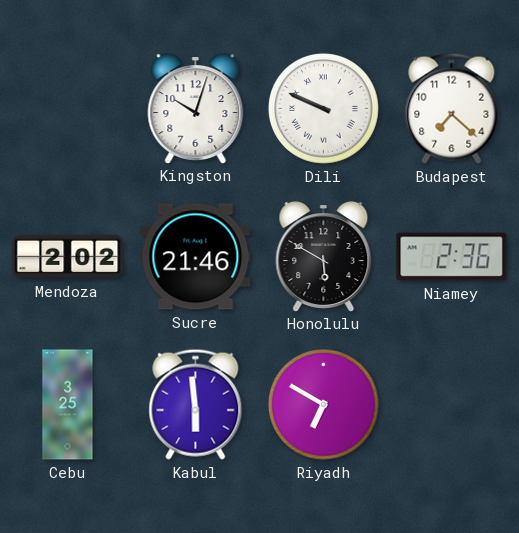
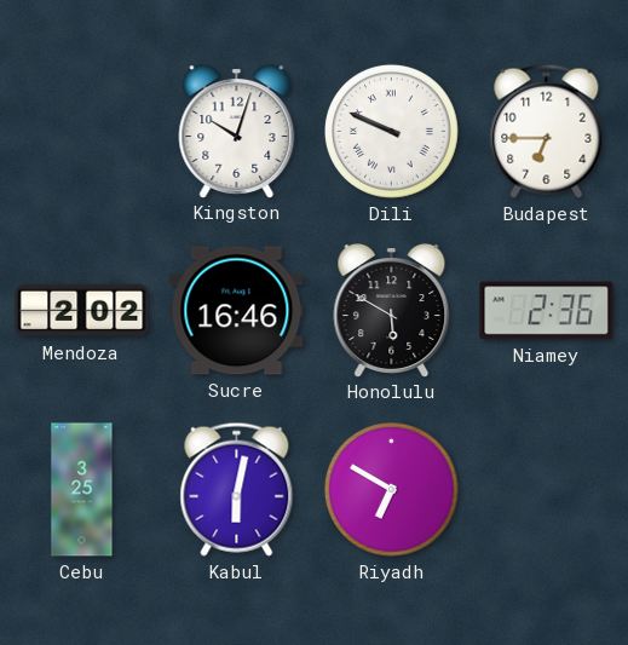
Budapest: 7:22 -> 6:45
Sucre: 21:46 -> 16:46
Kabul: 5:59 -> 6:02
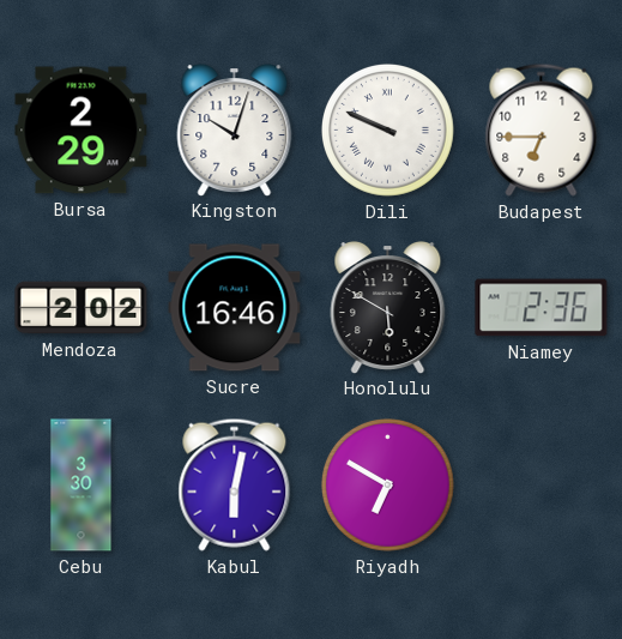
Bursa: none -> 2:29
Cebu: 3:25 -> 3:30
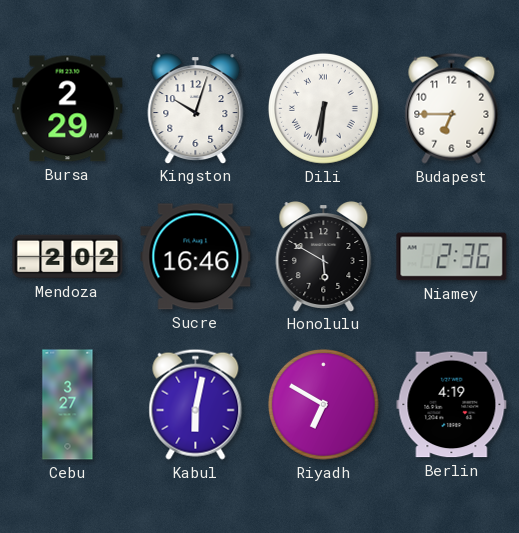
Dili: 9:49 -> 6:31
Cebu: 3:30 -> 3:27
Berlin: none -> 4:19
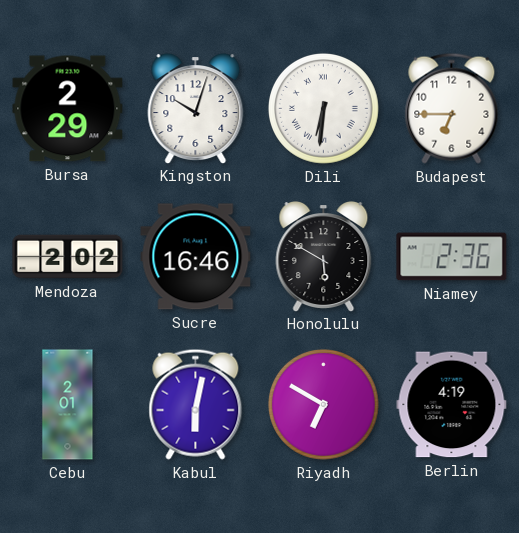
Cebu: 3:27 -> 2:01
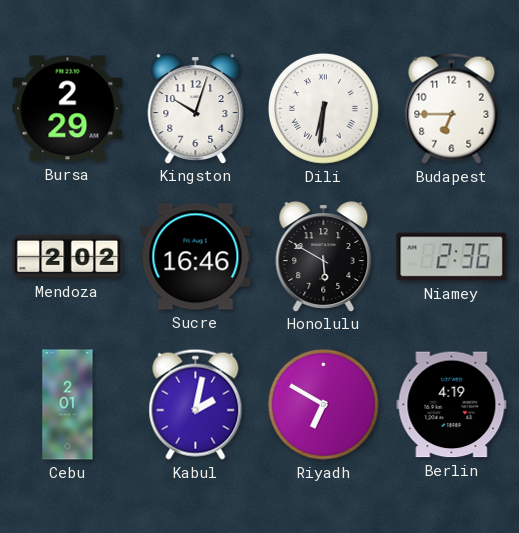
Kabul: 6:02 -> 2:02
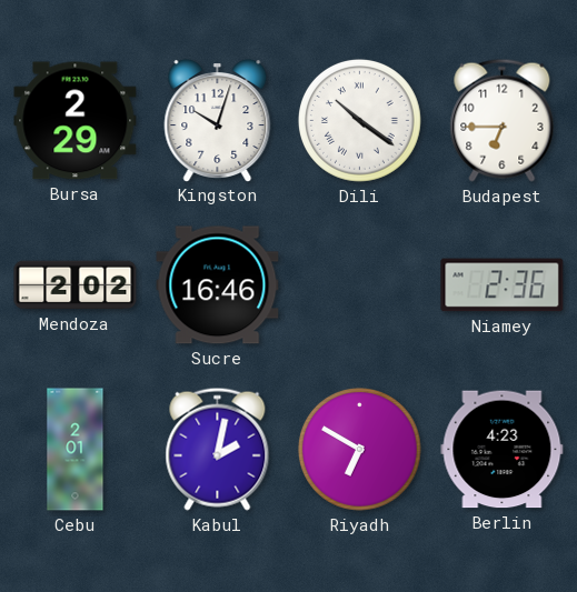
Dili: 6:31 -> 10:21
Honolulu: 5:50 -> none
Berlin: 4:19 -> 4:23
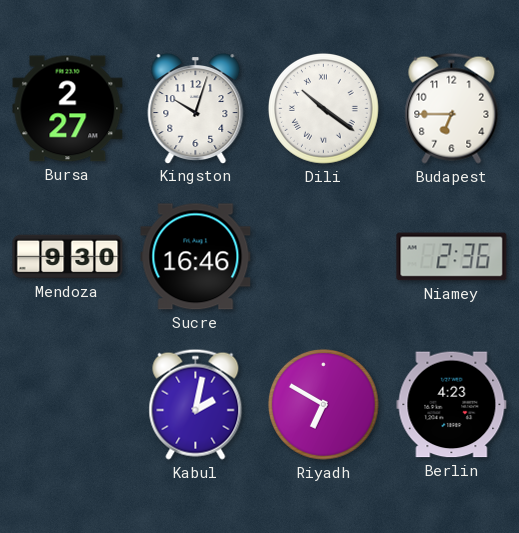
Bursa: 2:29 -> 2:27
Mendoza: 2:02 -> 9:30
Cebu: 2:01 -> none
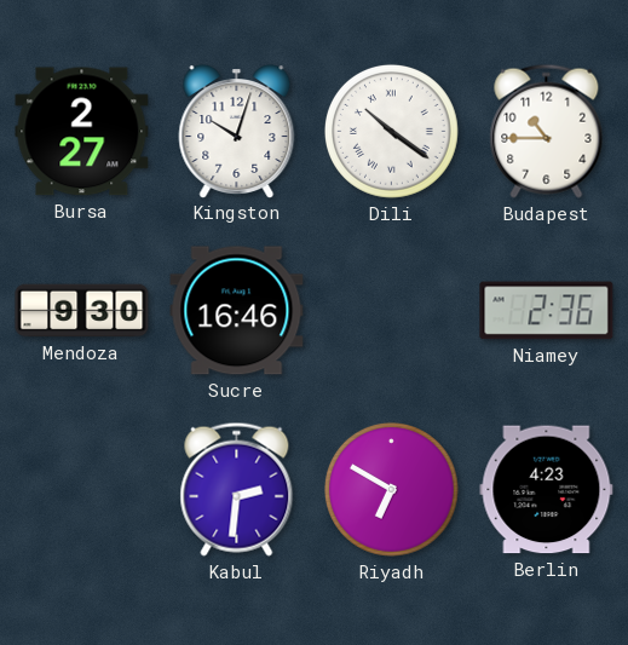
Budapest: 6:45 -> 10:45
Kabul: 2:02 -> 2:31
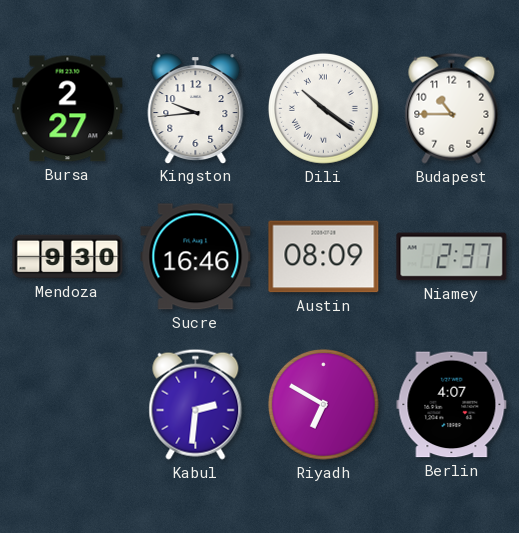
Kingston: 10:03 -> 9:44
Austin: none -> 08:09
Niamey: 2:36 -> 2:37
Berlin: 4:23 -> 4:07
